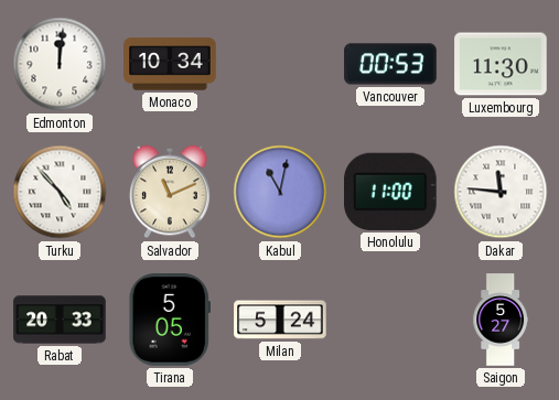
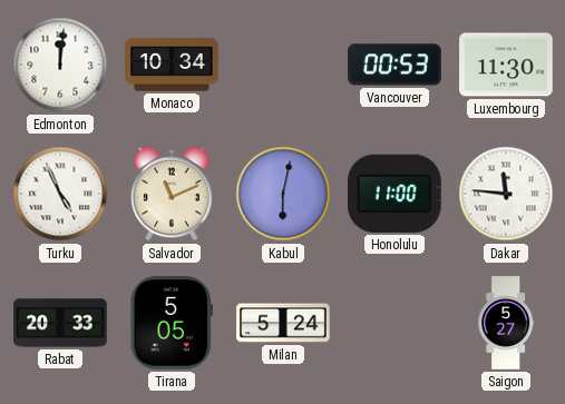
Turku: 4:53 -> 4:56
Kabul: 11:02 -> 6:02
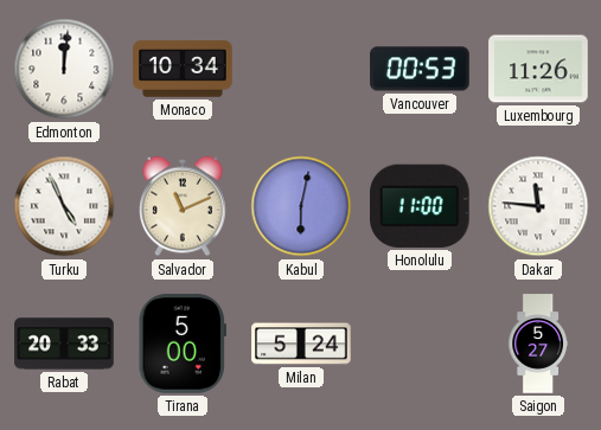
Luxembourg: 11:30 -> 11:26
Tirana: 5:05 -> 5:00
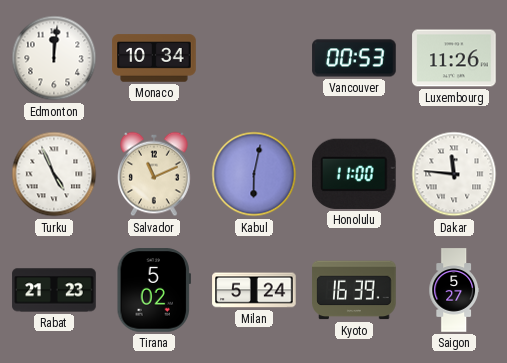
Rabat: 20:33 -> 21:23
Tirana: 5:00 -> 5:02
Kyoto: none -> 16:39
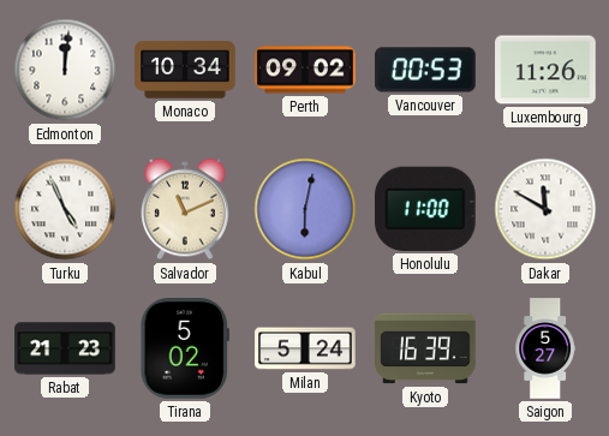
Perth: none -> 09:02
Dakar: 11:46 -> 11:50
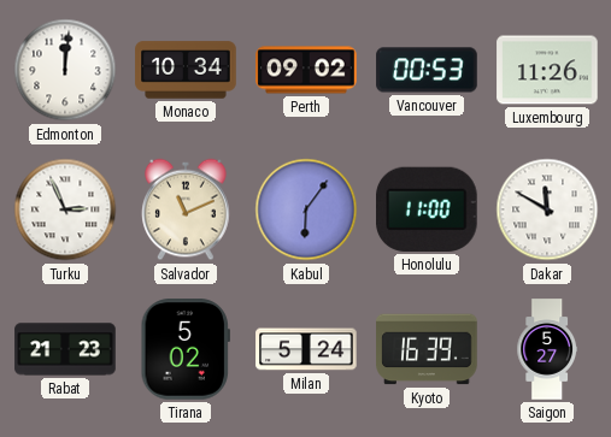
Turku: 4:56 -> 2:56
Kabul: 6:02 -> 6:06
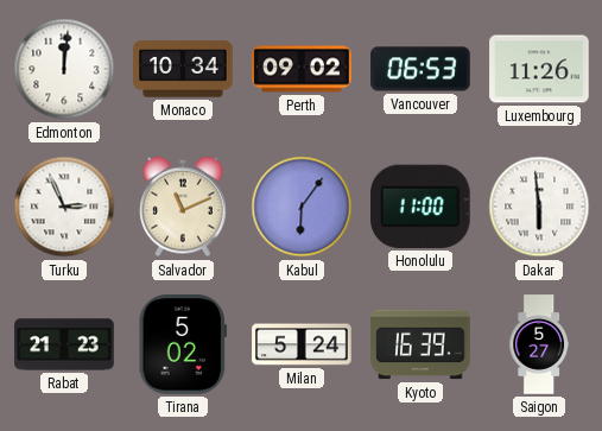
Vancouver: 00:53 -> 06:53
Dakar: 11:50 -> 5:59
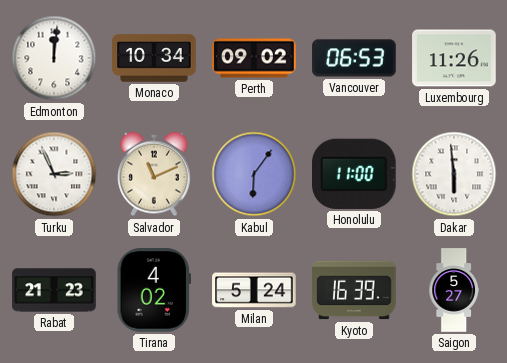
Tirana: 5:02 -> 4:02
